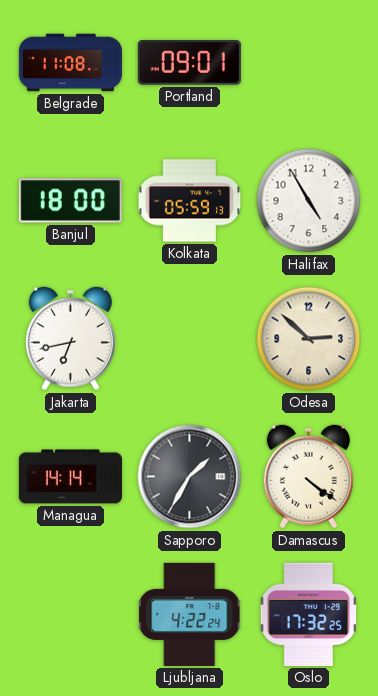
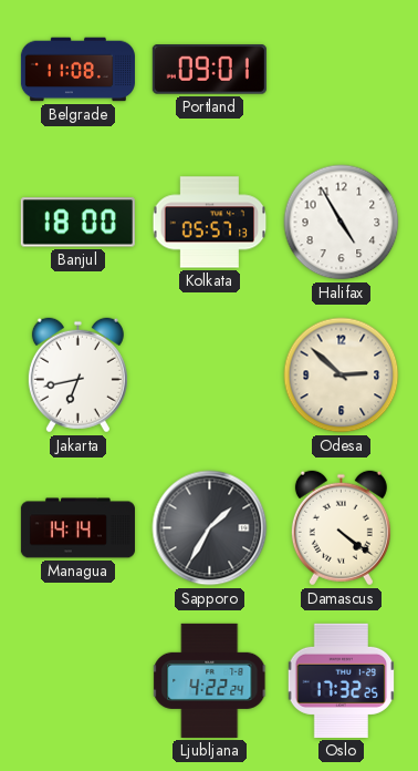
Kolkata: 05:59 -> 05:57
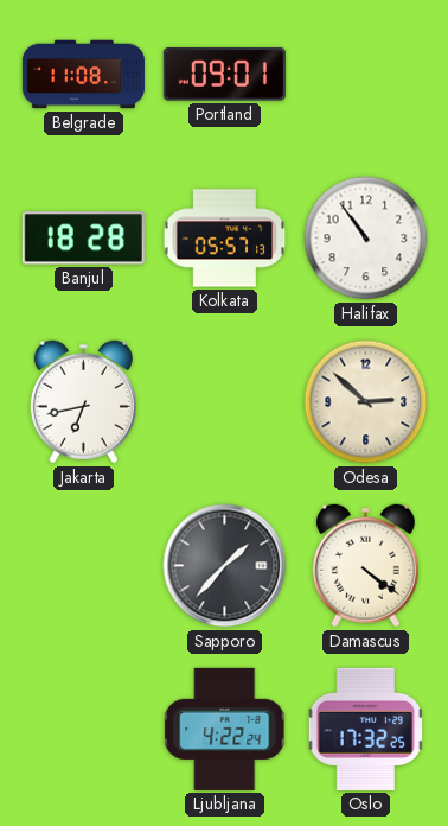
Banjul: 18:00 -> 18:28
Halifax: 4:55 -> 10:54
Managua: 14:14 -> none
Sapporo: 1:35 -> 1:37
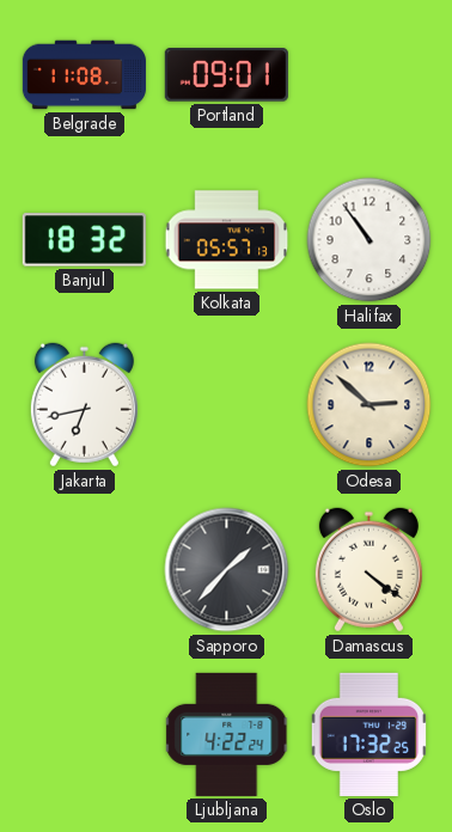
Banjul: 18:28 -> 18:32
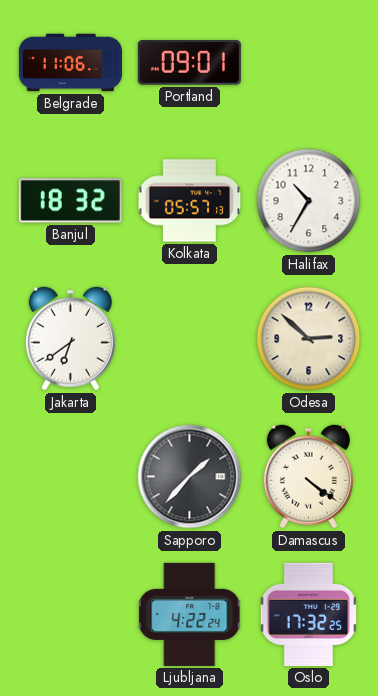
Belgrade: 11:08 -> 11:06
Halifax: 10:54 -> 10:35
Jakarta: 6:43 -> 6:39
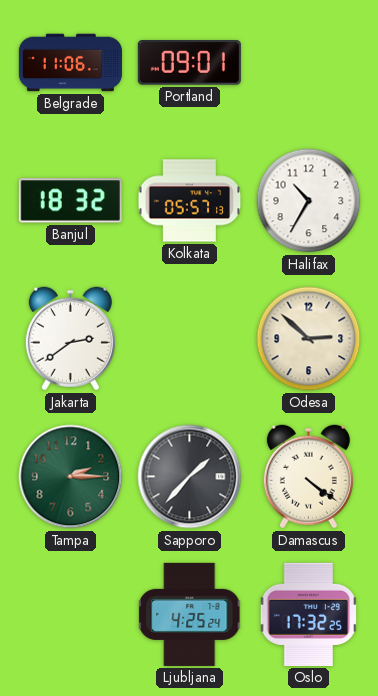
Jakarta: 6:39 -> 2:39
Tampa: none -> 2:15
Ljubljana: 4:22 -> 4:25
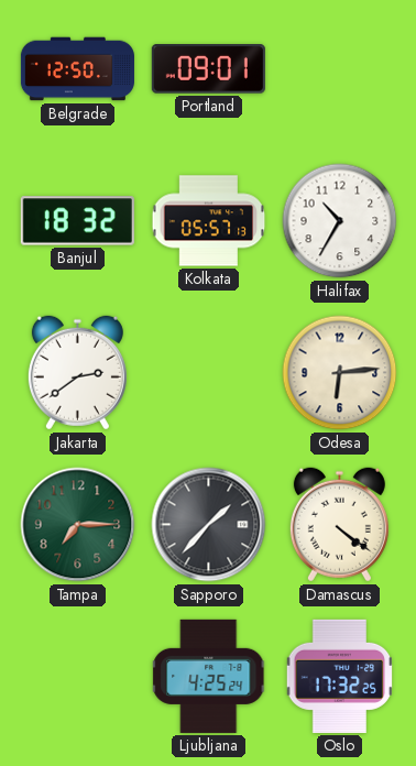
Belgrade: 11:06 -> 12:50
Odesa: 2:52 -> 6:14
Tampa: 2:15 -> 7:15
